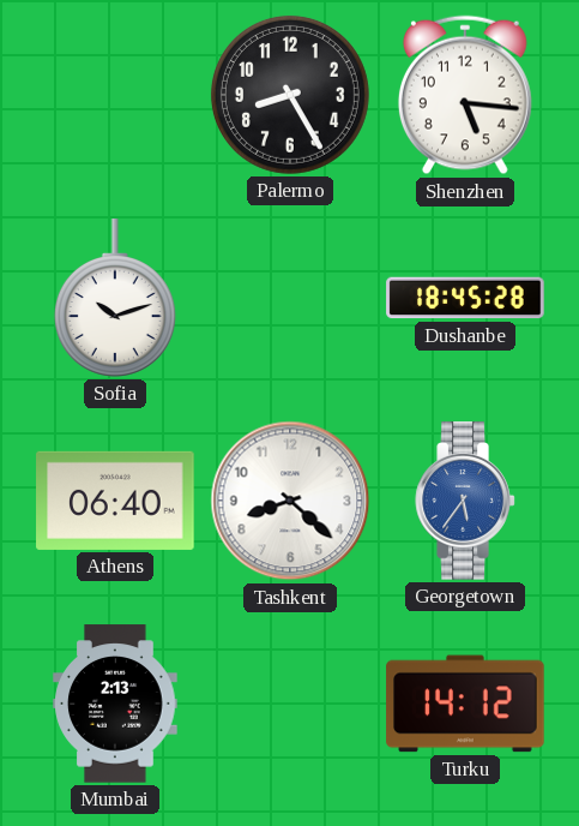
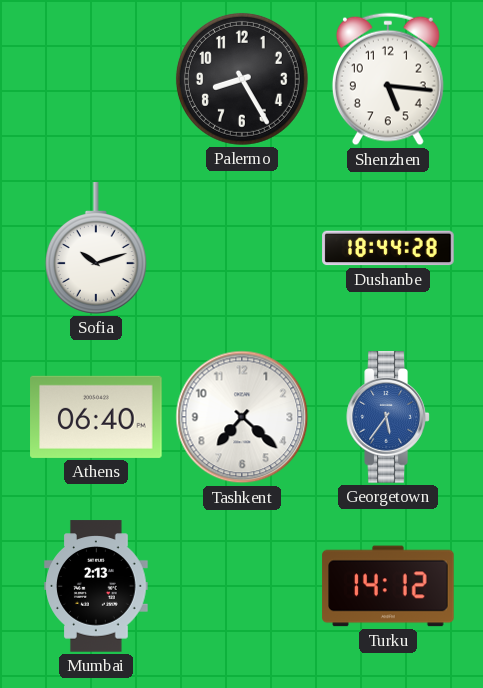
Dushanbe: 18:45 -> 18:44
Tashkent: 8:22 -> 7:22
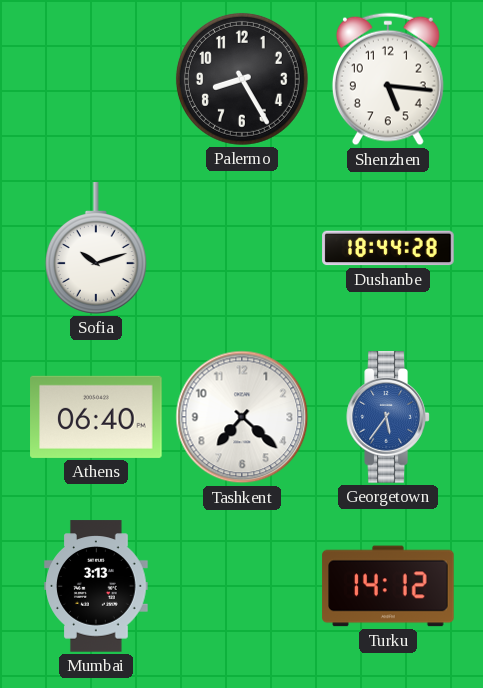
Mumbai: 2:13 -> 3:13
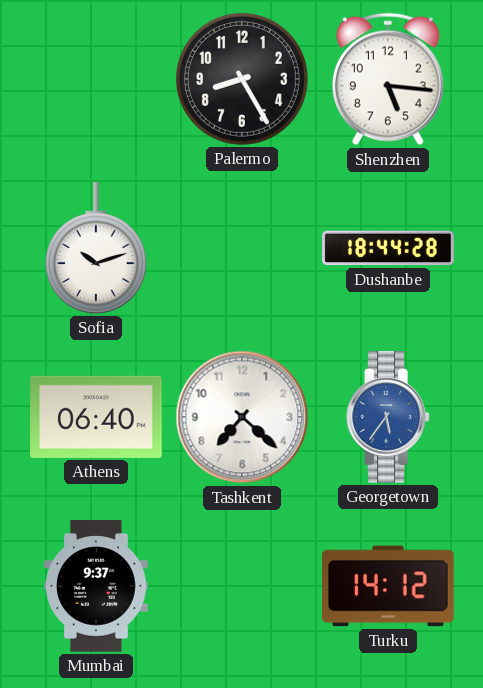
Mumbai: 3:13 -> 9:37
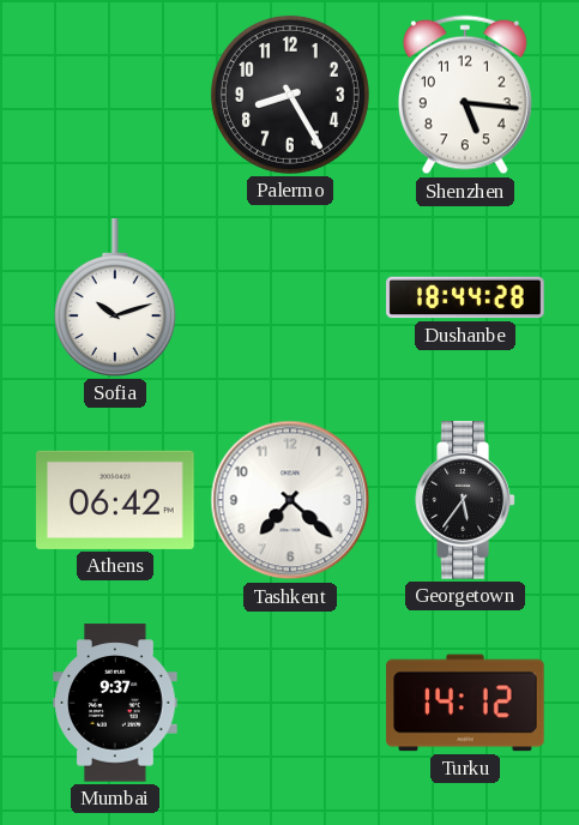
Athens: 06:40 -> 06:42
Georgetown dial: blue -> black
